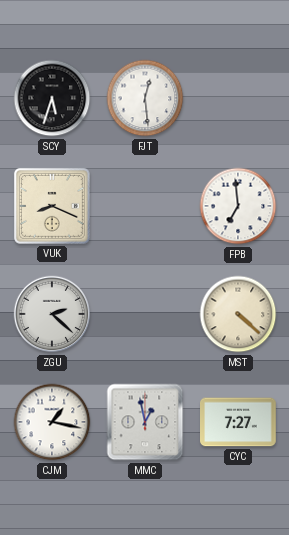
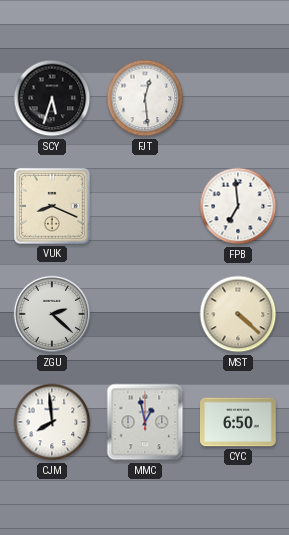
CJM: 1:17 -> 7:59
CYC: 7:27 -> 6:50
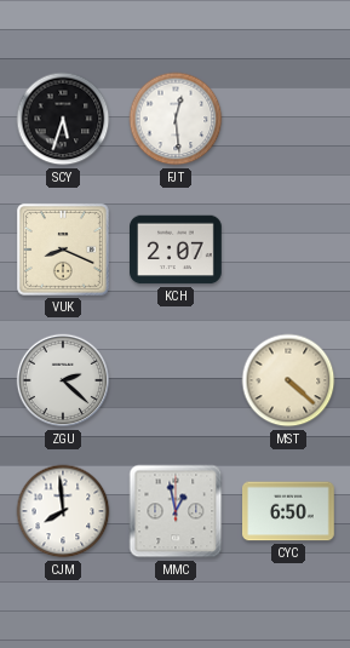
KCH: none -> 2:07
FPB: 6:59 -> none
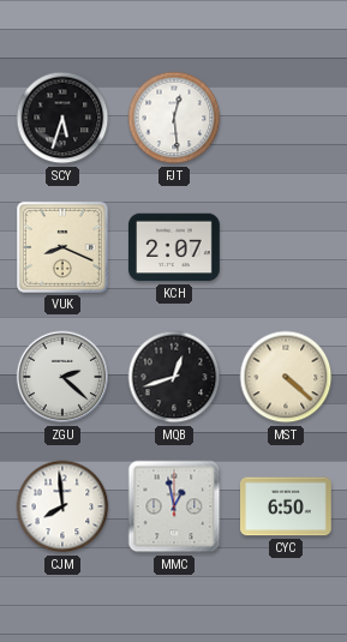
MQB: none -> 12:42
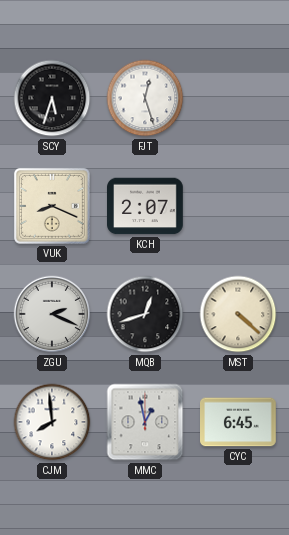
FJT: 12:29 -> 12:27
ZGU: 2:22 -> 2:19
CYC: 6:50 -> 6:45
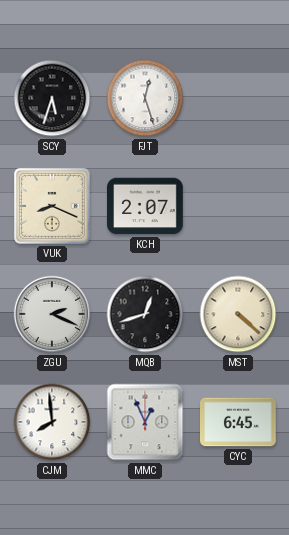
MMC: 12:58 -> 12:56
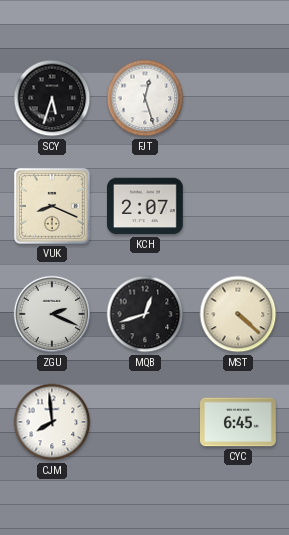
MMC: 12:56 -> none
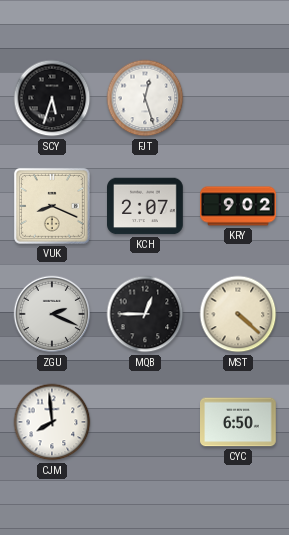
KRY: none -> 9:02
MQB: 12:42 -> 12:45
CYC: 6:45 -> 6:50
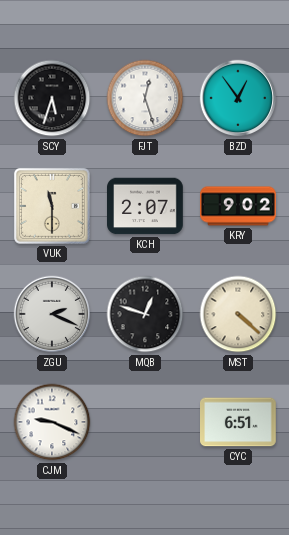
BZD: none -> 12:54
VUK: 8:19 -> 11:30
MQB: 12:45 -> 12:48
CJM: 7:59 -> 9:19
CYC: 6:50 -> 6:51
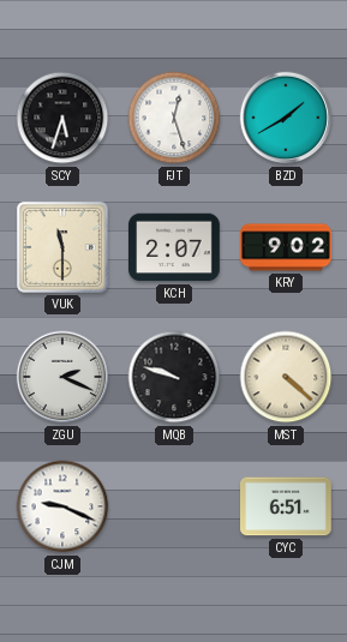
BZD: 12:54 -> 1:40
MQB: 12:48 -> 9:48
